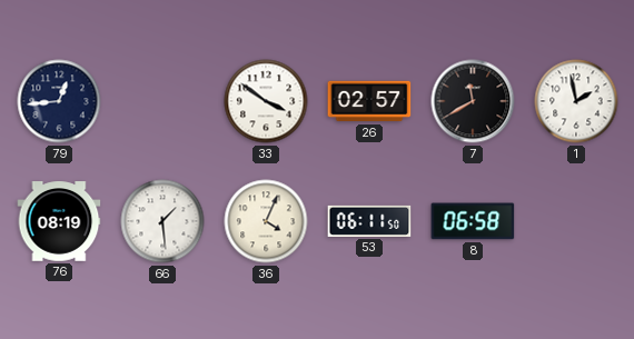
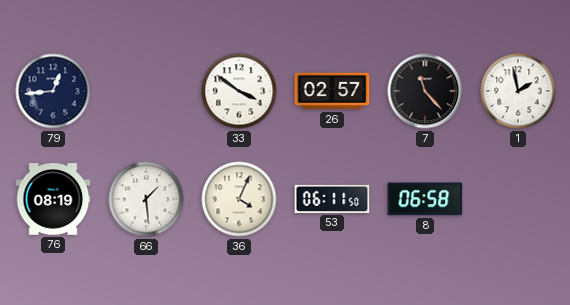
7: 11:40 -> 11:23
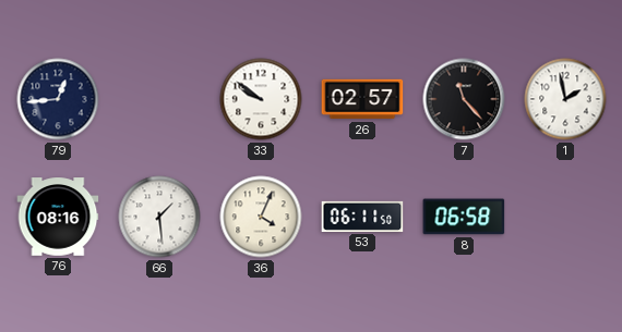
33: 3:51 -> 9:51
76: 08:19 -> 08:16
